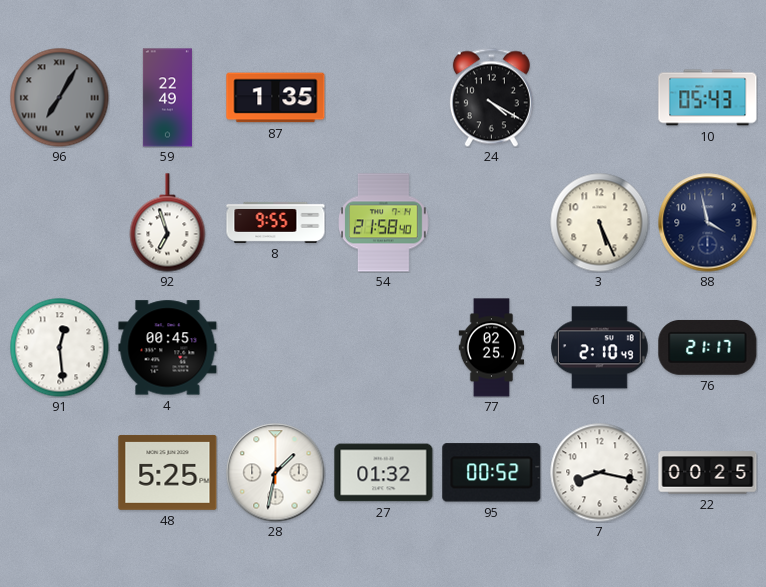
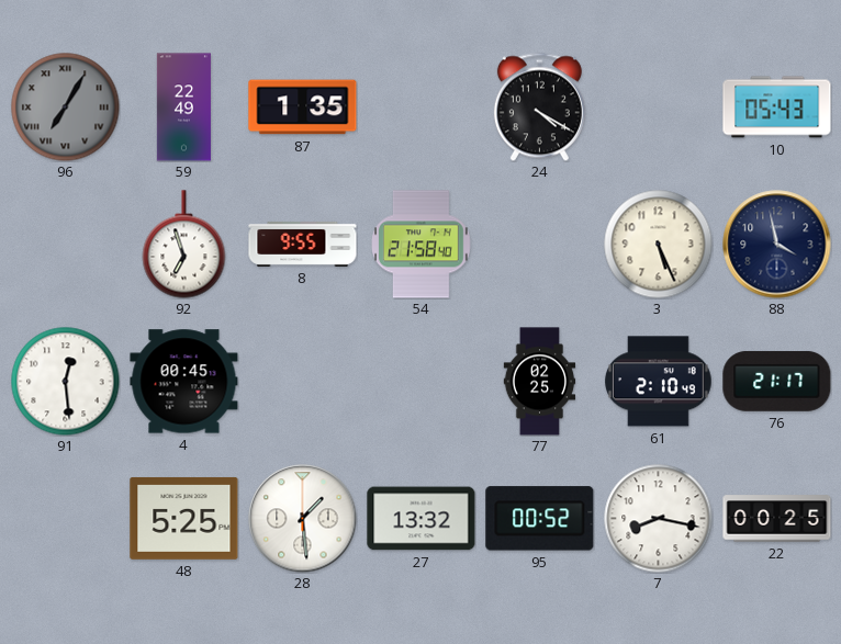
28: 1:32 -> 1:29
27: 01:32 -> 13:32
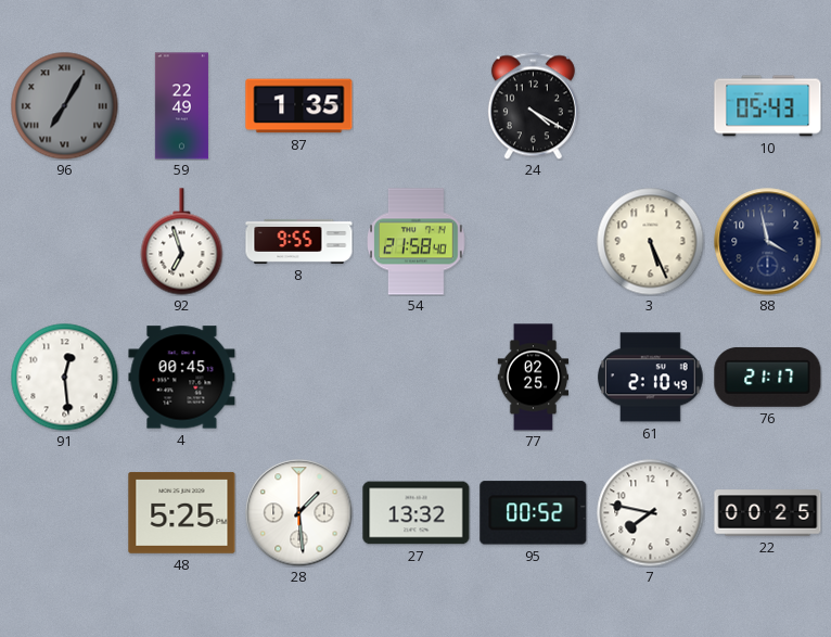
7: 8:17 -> 7:47
